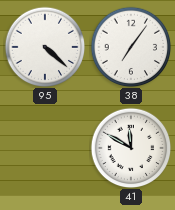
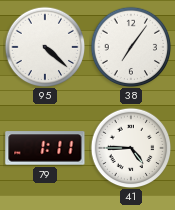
79: none -> 1:11
41: 11:50 -> 4:45
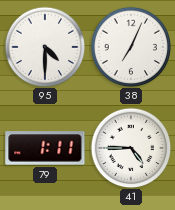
95: 4:22 -> 4:30
38: 7:06 -> 7:04
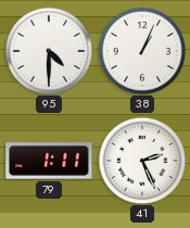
38: 7:04 -> 1:04
41: 4:45 -> 2:26
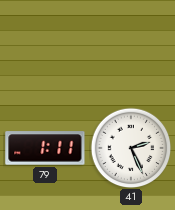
95: 4:30 -> none
38: 1:04 -> none
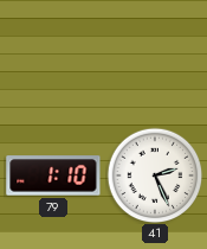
79: 1:11 -> 1:10
